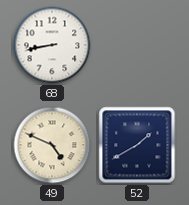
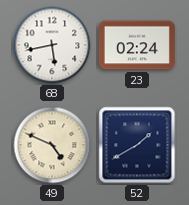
68: 8:43 -> 5:43
23: none -> 02:24
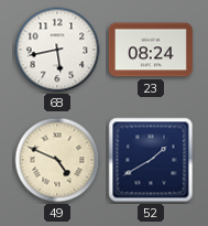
23: 02:24 -> 08:24
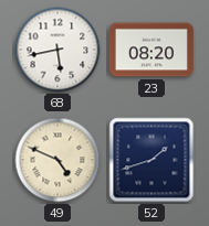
23: 08:24 -> 08:20
52: 1:40 -> 1:42
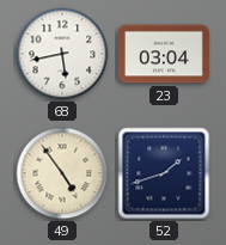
23: 08:20 -> 03:04
49: 4:49 -> 4:54
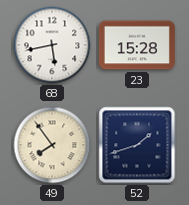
23: 03:04 -> 15:28
49: 4:54 -> 7:54
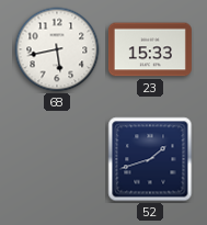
23: 15:28 -> 15:33
49: 7:54 -> none
